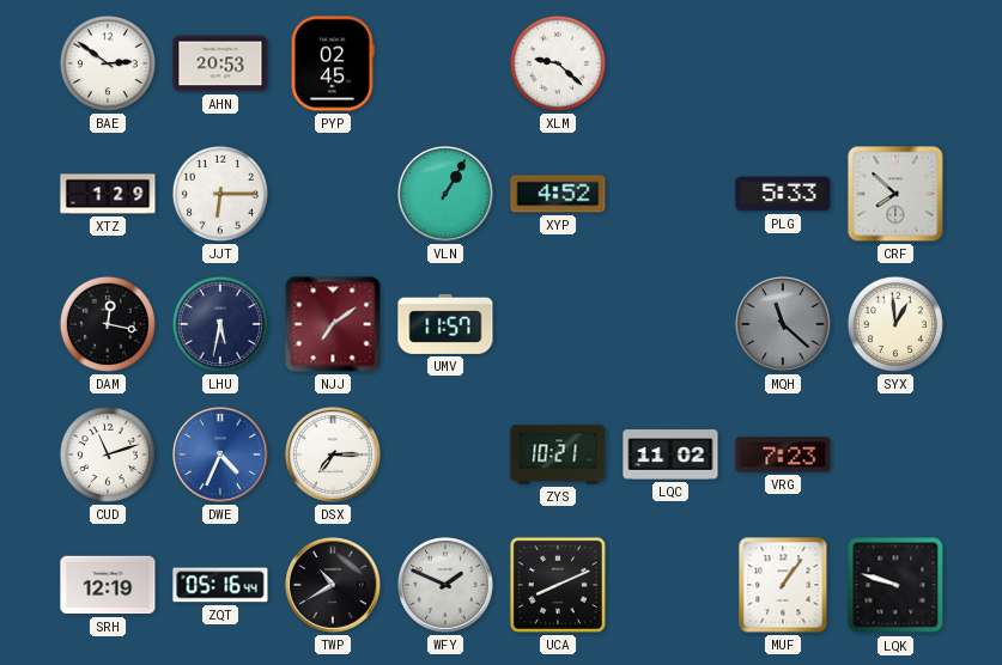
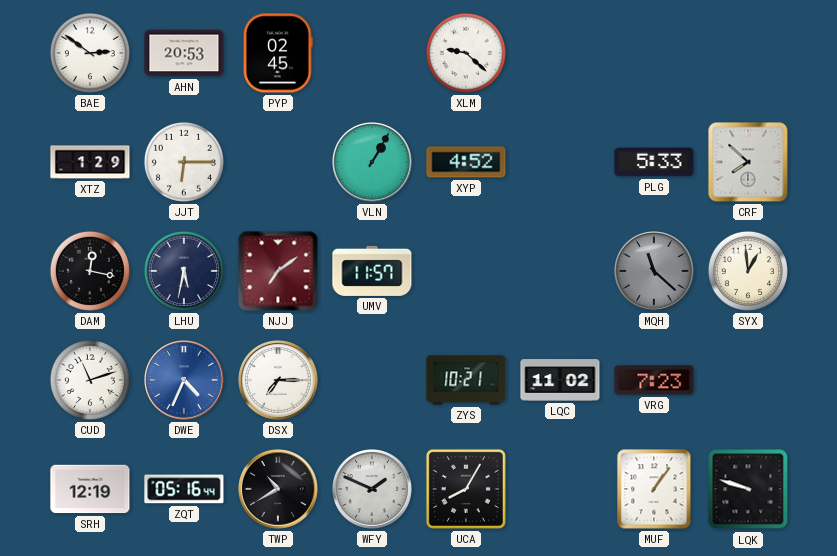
UCA: 8:11 -> 8:05
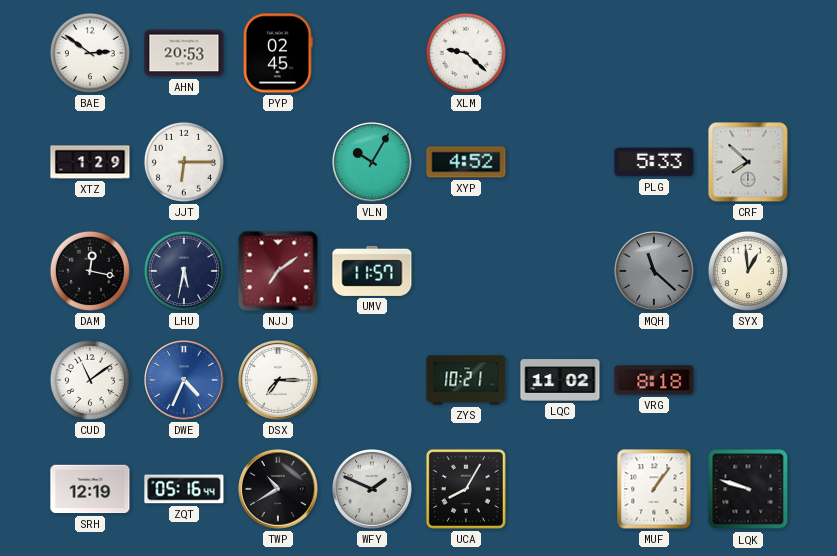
VLN: 1:05 -> 10:05
CUD: 11:12 -> 11:09
VRG: 7:23 -> 8:18
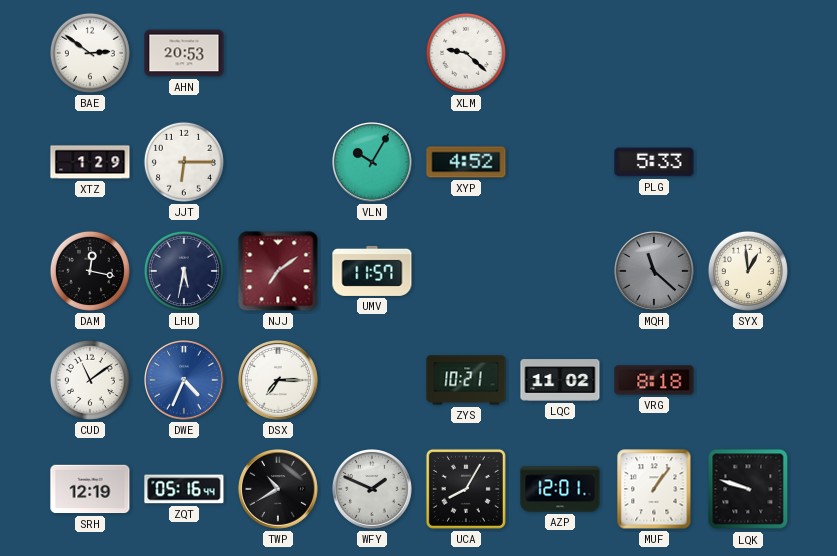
PYP: 02:45 -> none
CRF: 7:52 -> none
AZP: none -> 12:01
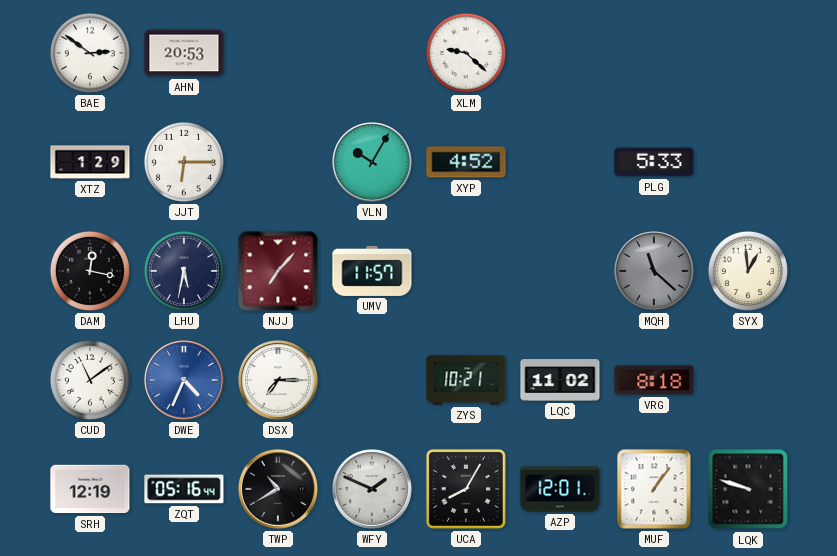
NJJ: 7:09 -> 7:07
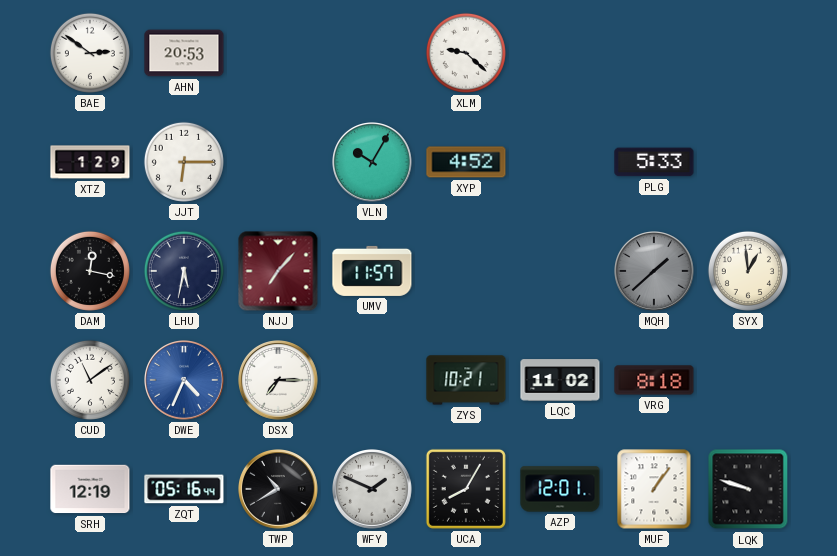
MQH: 11:22 -> 1:38
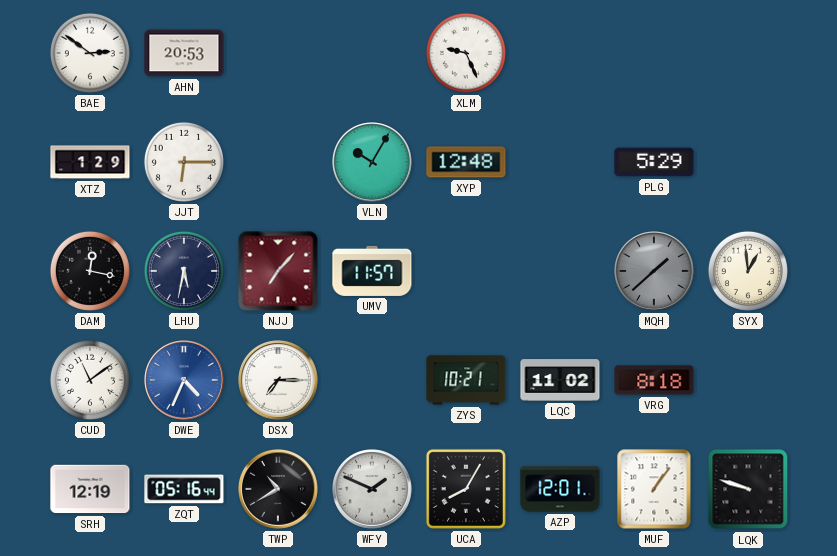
XLM: 9:22 -> 9:26
XYP: 4:52 -> 12:48
PLG: 5:33 -> 5:29
